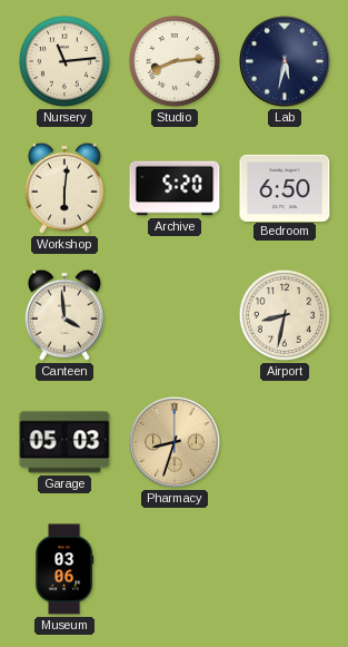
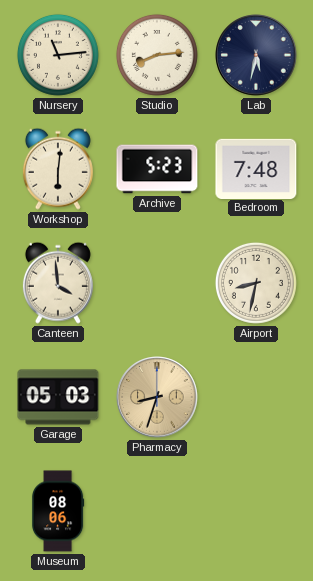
Archive: 5:20 -> 5:23
Bedroom: 6:50 -> 7:48
Museum: 03:06 -> 08:06
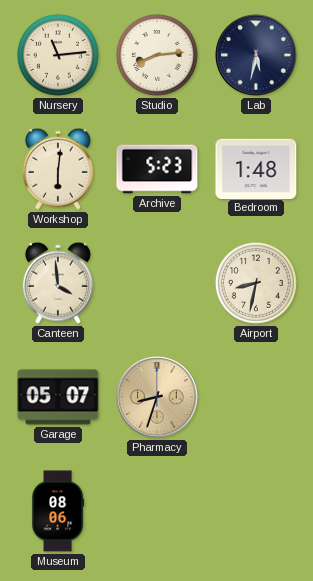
Bedroom: 7:48 -> 1:48
Garage: 05:03 -> 05:07
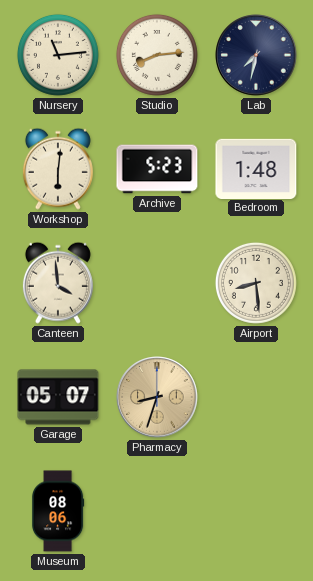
Lab: 5:32 -> 7:32
Airport: 8:32 -> 8:29
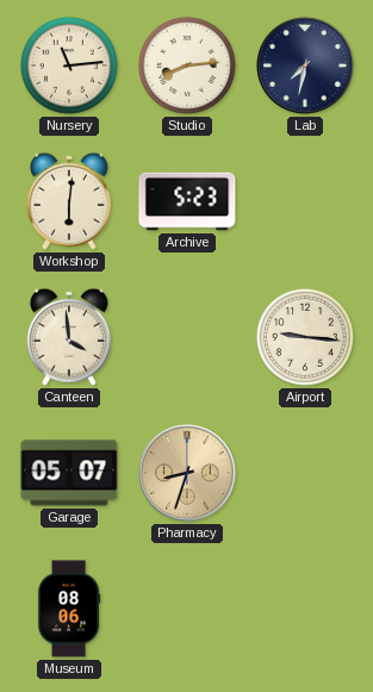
Bedroom: 1:48 -> none
Airport: 8:29 -> 9:16
